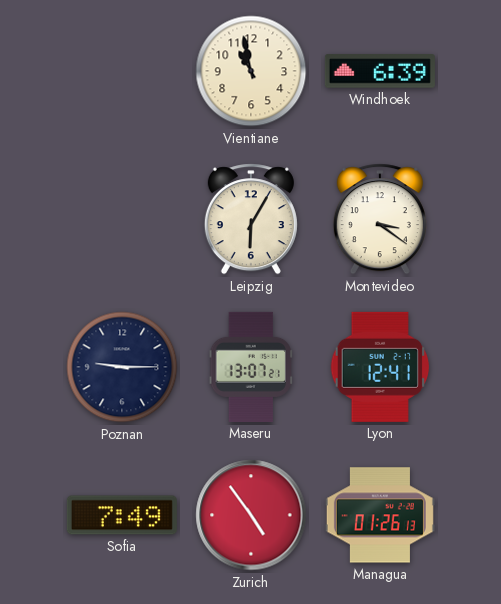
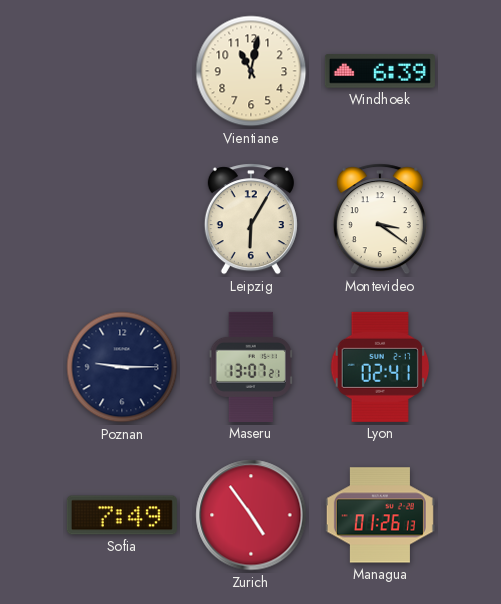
Vientiane: 10:58 -> 11:02
Lyon: 12:41 -> 02:41
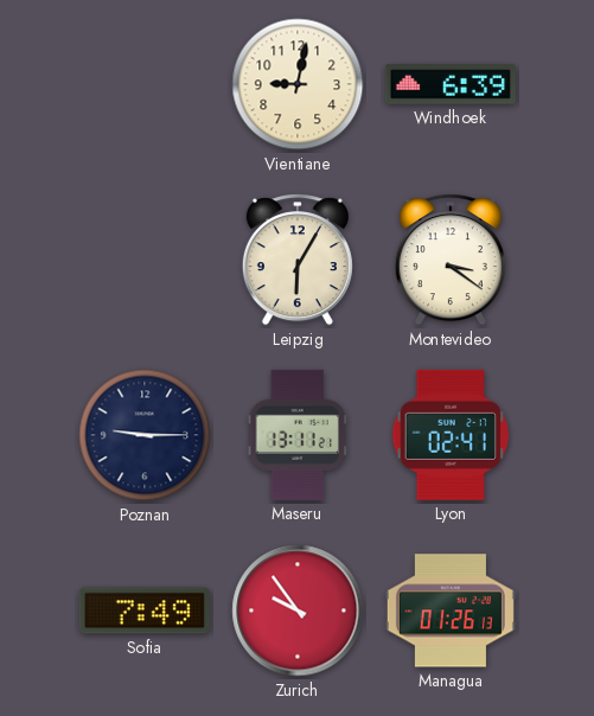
Vientiane: 11:02 -> 9:02
Maseru: 13:07 -> 13:11
Zurich: 4:54 -> 9:54
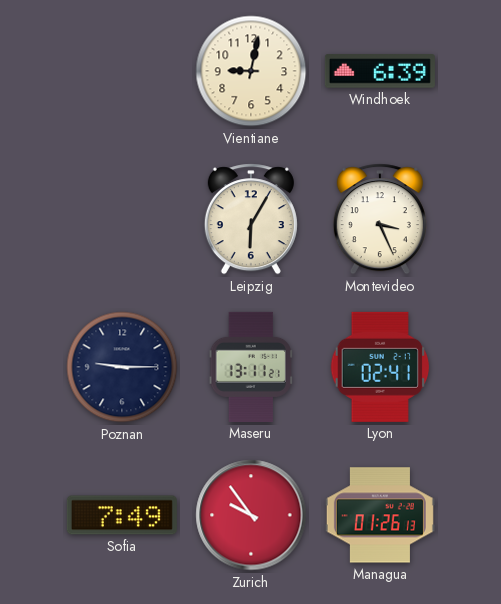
Montevideo: 3:21 -> 3:26
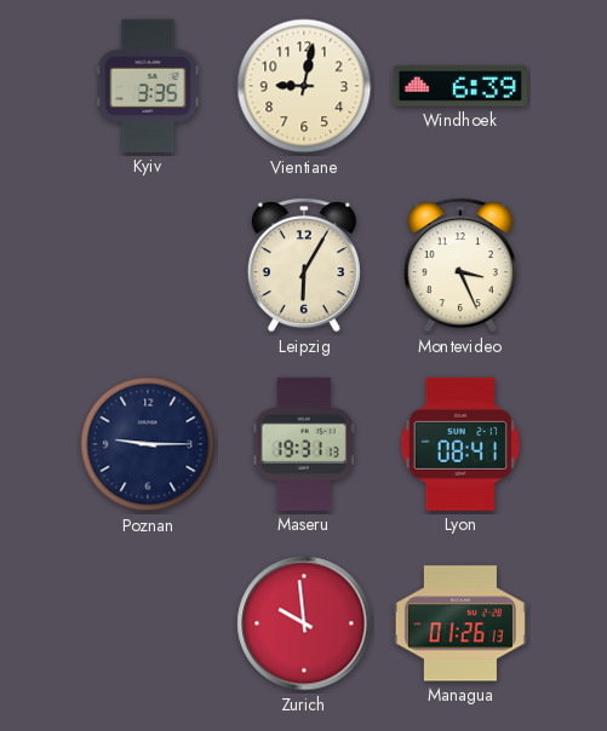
Kyiv: none -> 3:35
Maseru: 13:11 -> 19:31
Lyon: 02:41 -> 08:41
Sofia: 7:49 -> none
Zurich: 9:54 -> 9:59
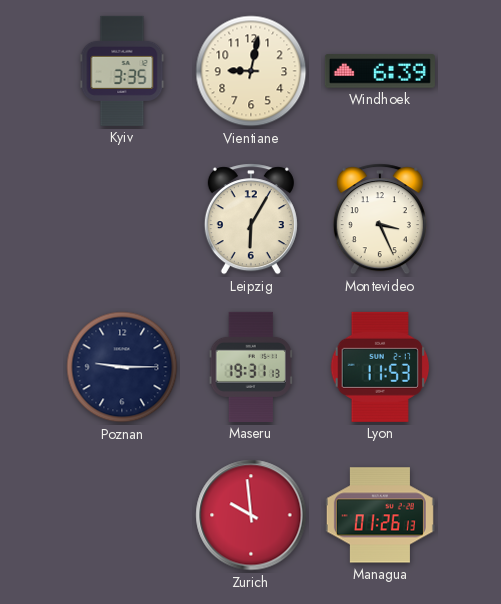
Lyon: 08:41 -> 11:53
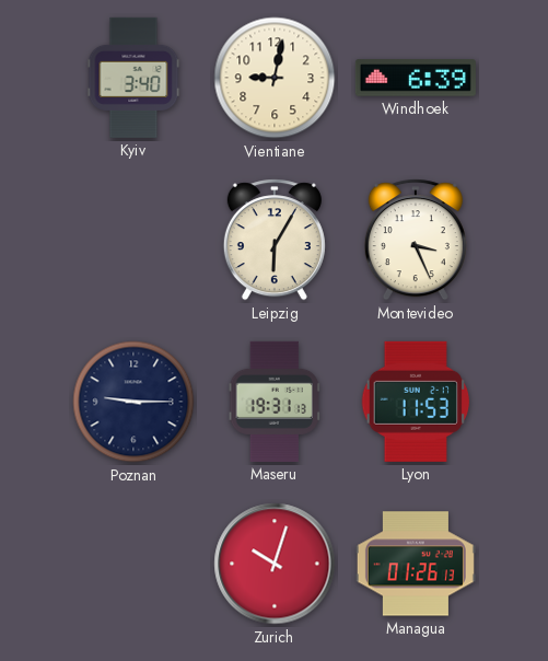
Kyiv: 3:35 -> 3:40
Zurich: 9:59 -> 10:03
